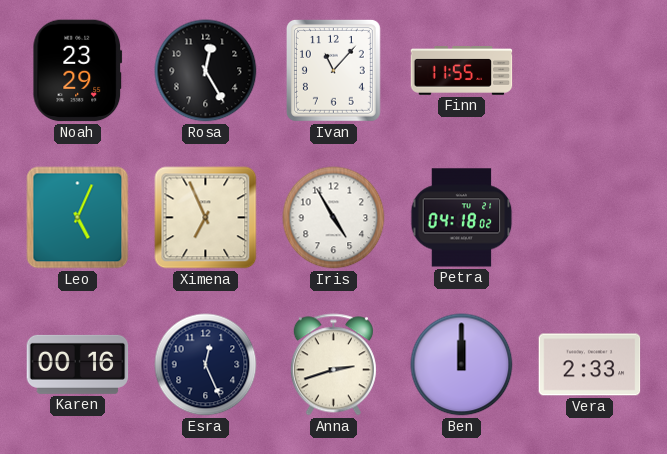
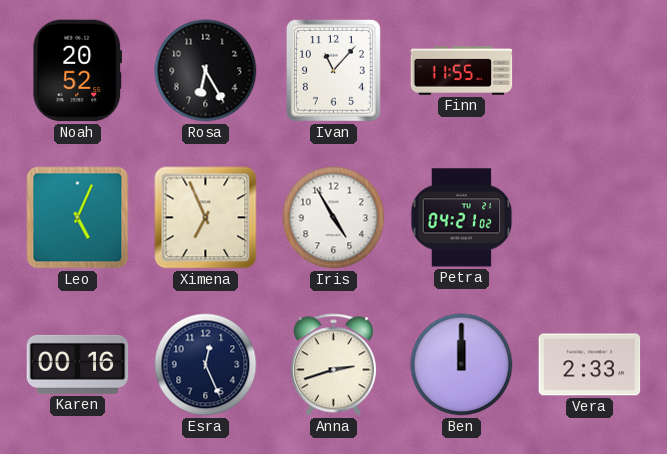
Noah: 23:29 -> 20:52
Rosa: 12:25 -> 6:25
Petra: 04:18 -> 04:21
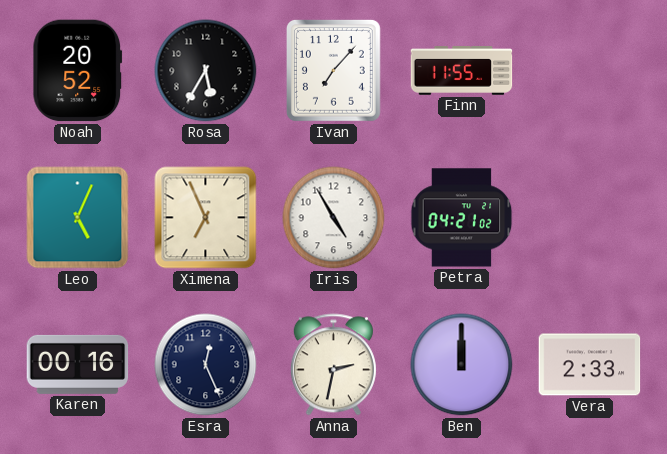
Rosa: 6:25 -> 5:35
Ivan: 11:07 -> 7:07
Anna: 2:42 -> 2:32
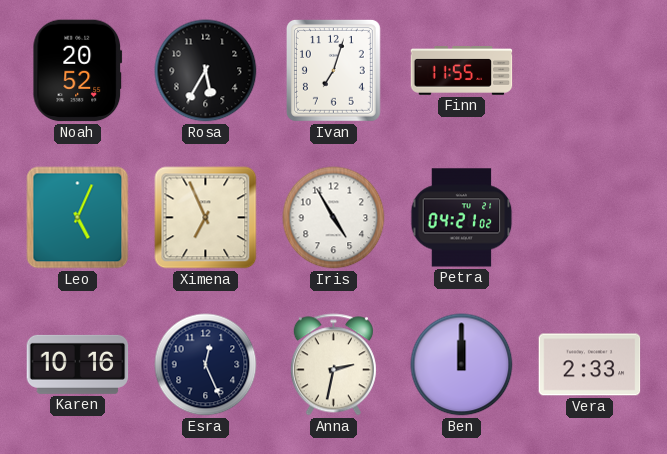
Ivan: 7:07 -> 7:03
Karen: 00:16 -> 10:16
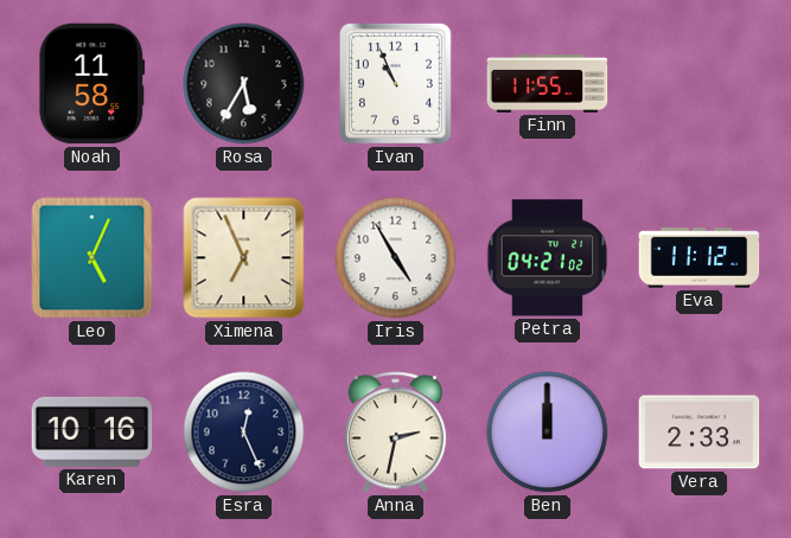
Noah: 20:52 -> 11:58
Ivan: 7:03 -> 10:56
Eva: none -> 11:12
